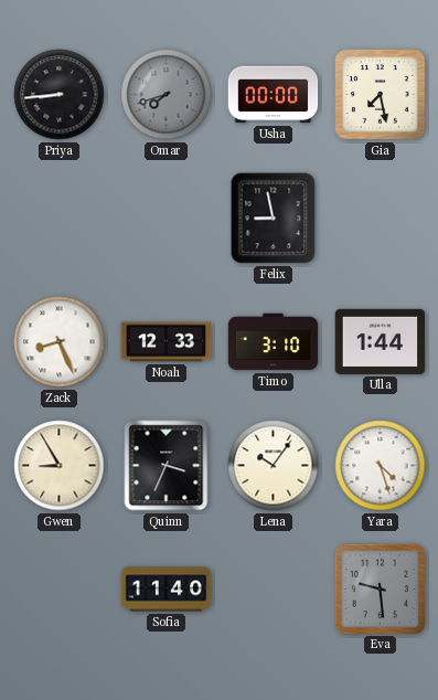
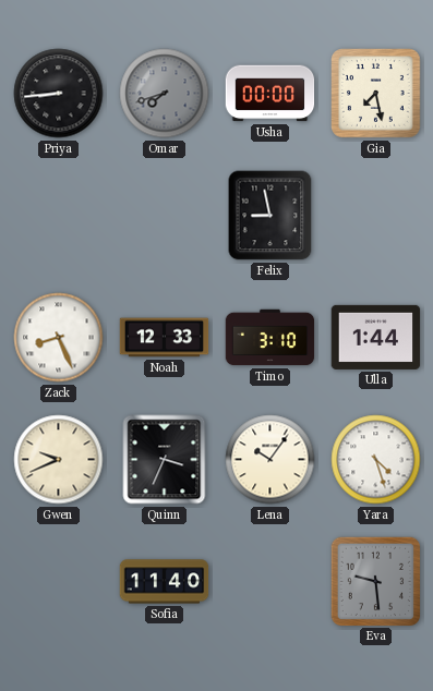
Gwen: 8:55 -> 9:41
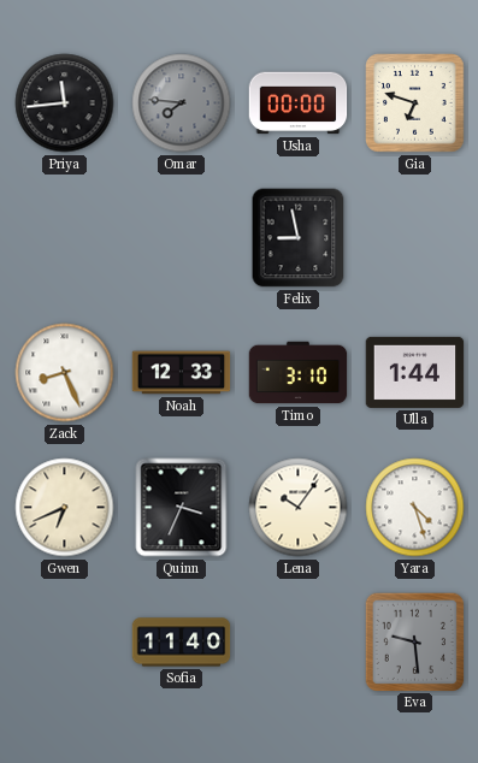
Priya: 8:44 -> 11:44
Omar: 7:42 -> 7:46
Gia: 7:28 -> 6:48
Gwen: 9:41 -> 6:41
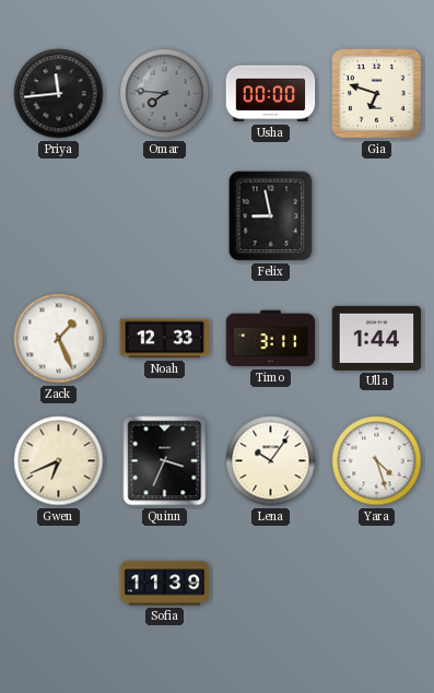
Zack: 8:26 -> 1:26
Timo: 3:10 -> 3:11
Sofia: 11:40 -> 11:39
Eva: 9:29 -> none
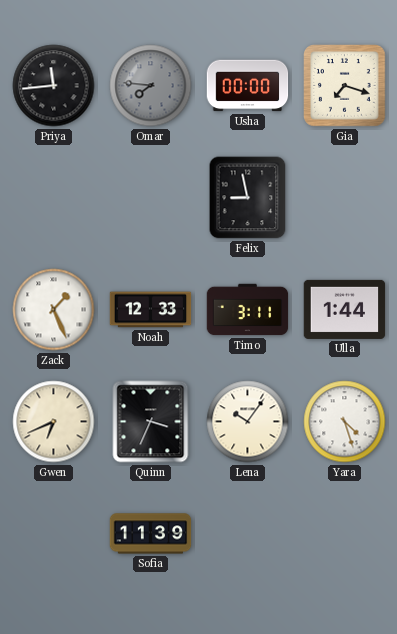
Gia: 6:48 -> 7:18
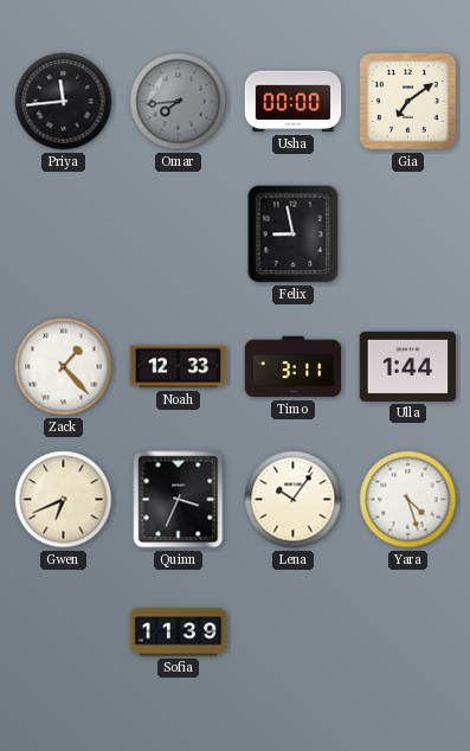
Omar: 7:46 -> 7:44
Gia: 7:18 -> 7:09
Zack: 1:26 -> 1:23
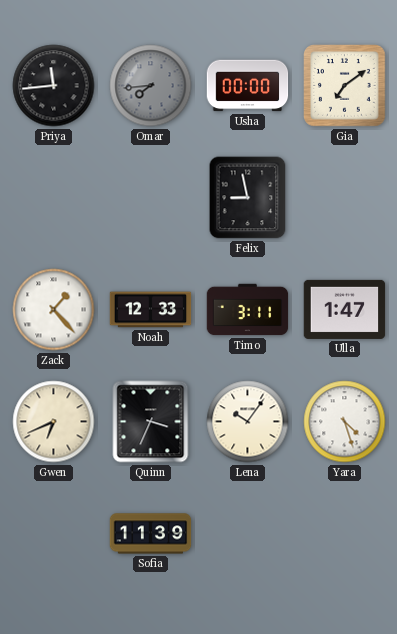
Ulla: 1:44 -> 1:47
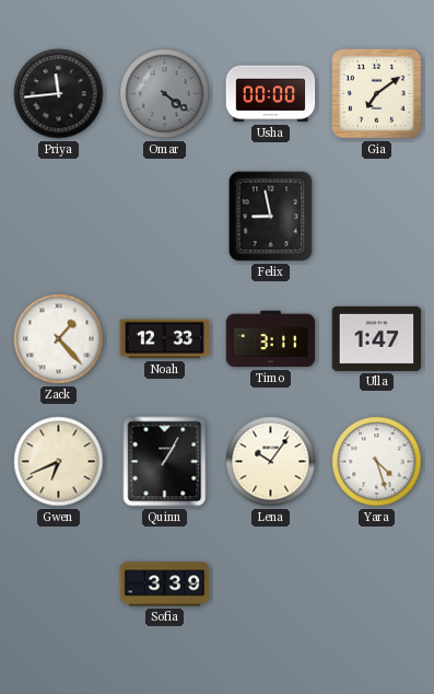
Omar: 7:44 -> 4:21
Quinn: 3:34 -> 1:05
Sofia: 11:39 -> 3:39
